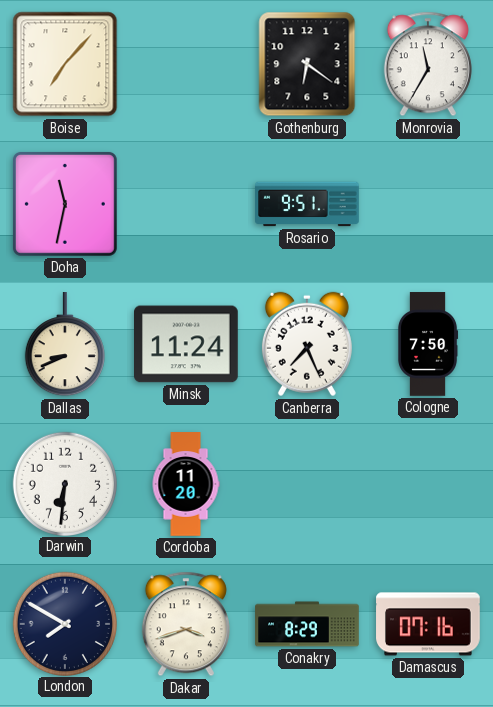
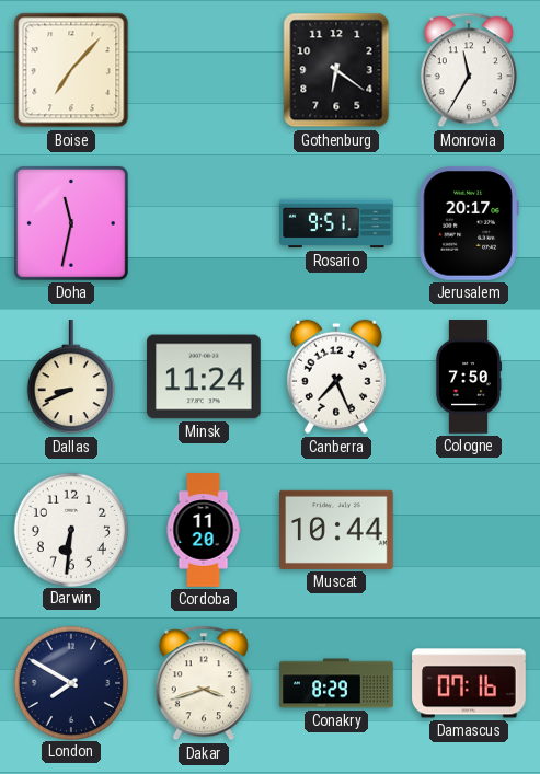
Jerusalem: none -> 20:17
Muscat: none -> 10:44
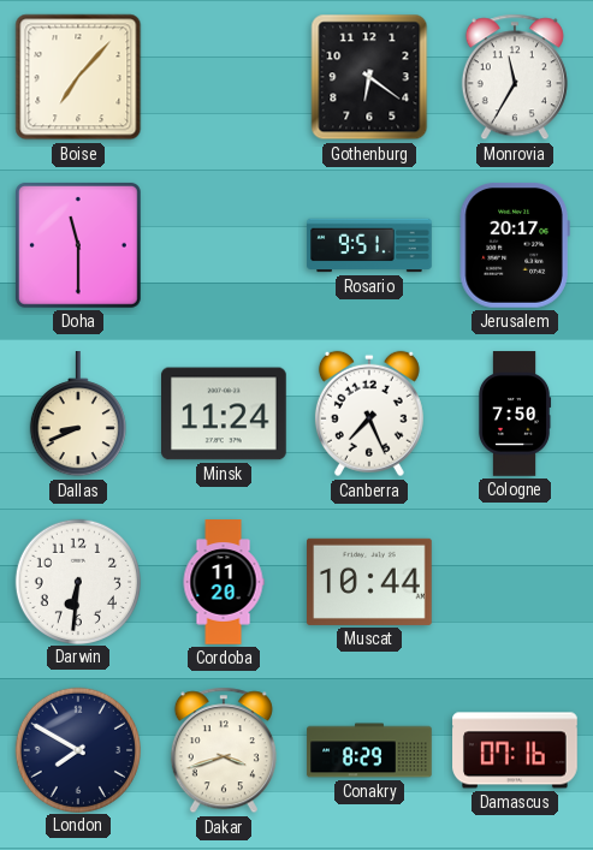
Doha: 11:32 -> 11:30
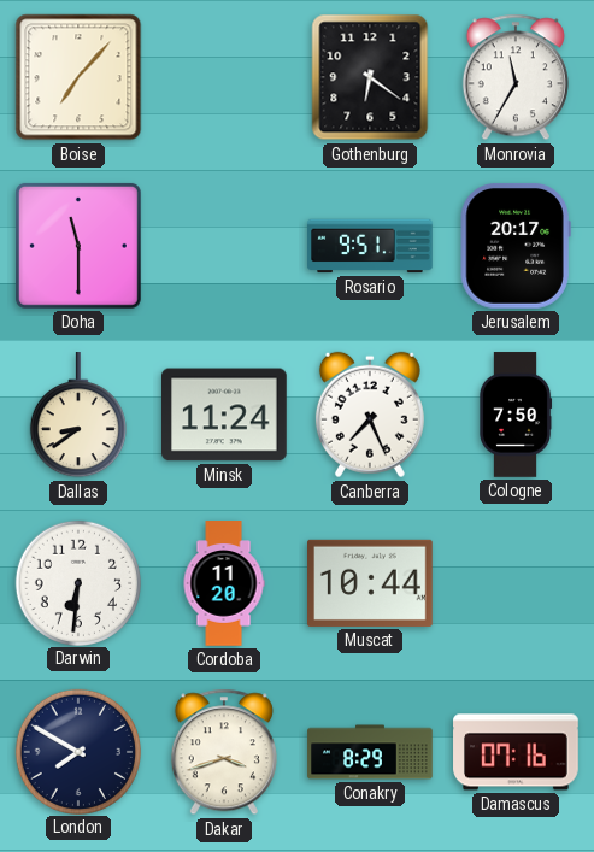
Dallas: 8:41 -> 8:39
